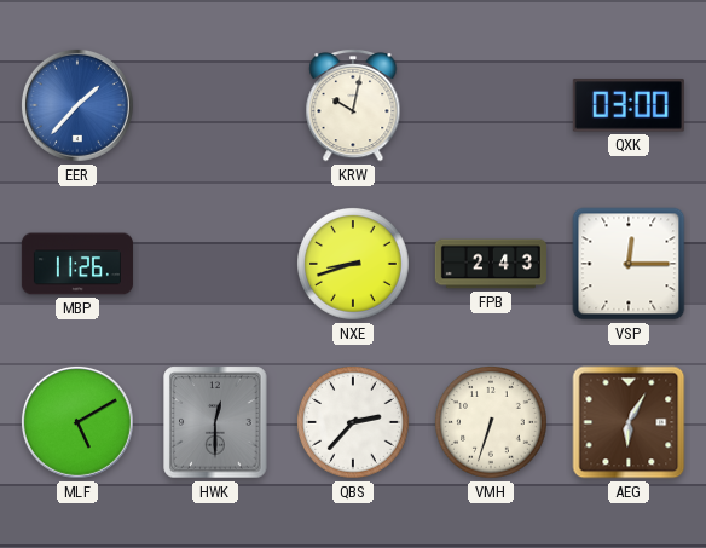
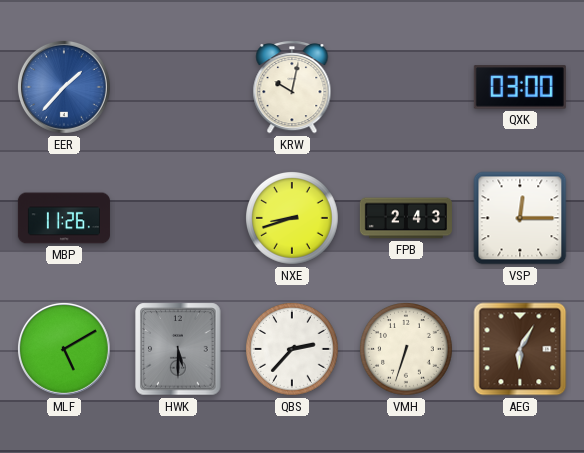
HWK: 12:30 -> 5:30
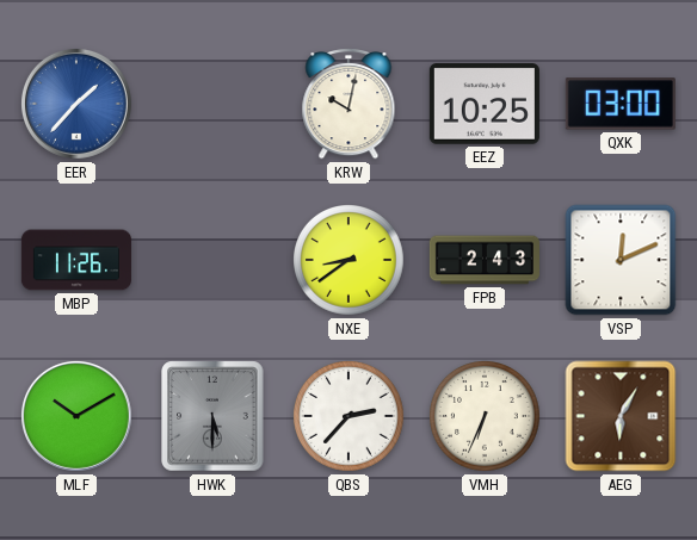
EEZ: none -> 10:25
NXE: 8:42 -> 8:39
VSP: 12:15 -> 12:11
MLF: 5:10 -> 10:10
VMH: 6:33 -> 6:34
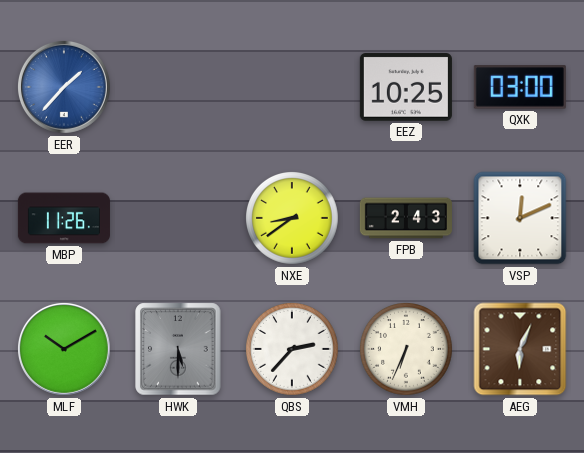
KRW: 10:02 -> none
AEG: 6:05 -> 6:04
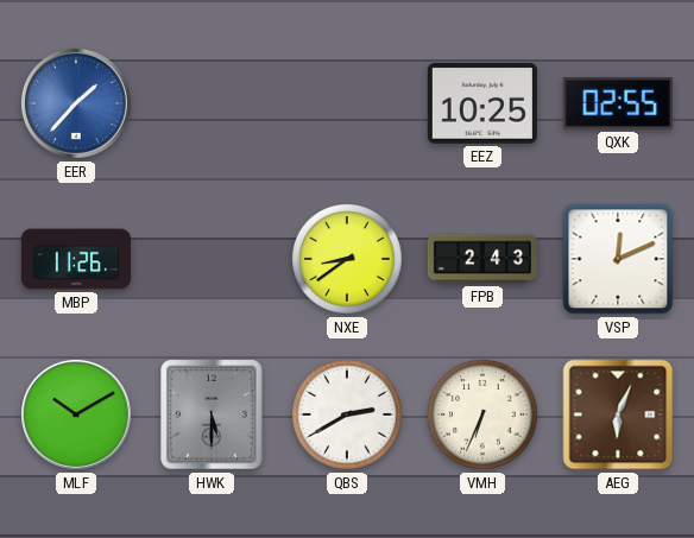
QXK: 03:00 -> 02:55
QBS: 2:37 -> 2:40
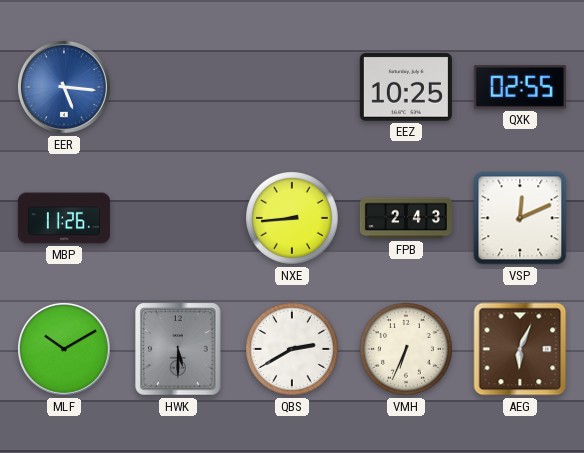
EER: 1:37 -> 5:16
NXE: 8:39 -> 8:44
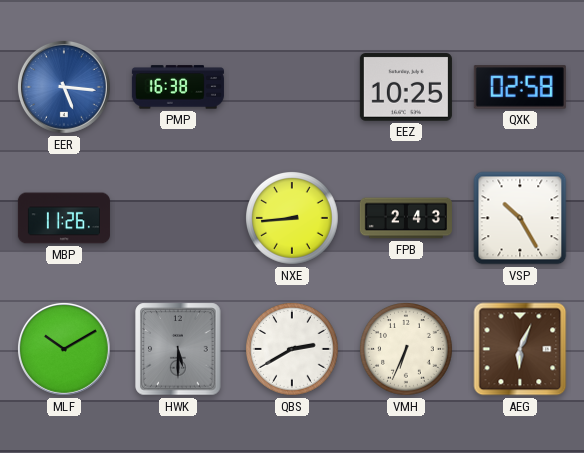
PMP: none -> 16:38
QXK: 02:55 -> 02:58
VSP: 12:11 -> 10:25
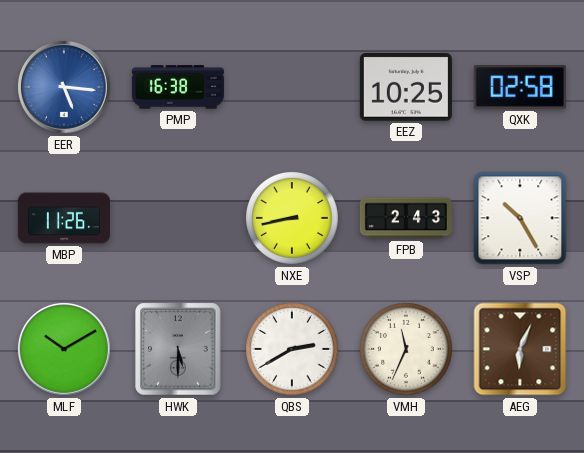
NXE: 8:44 -> 8:43
VMH: 6:34 -> 11:34
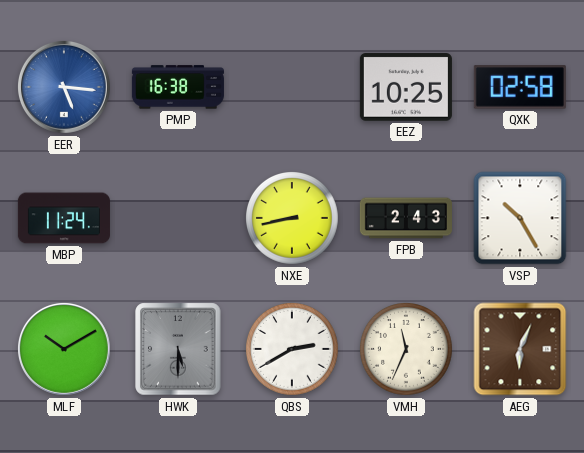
MBP: 11:26 -> 11:24
